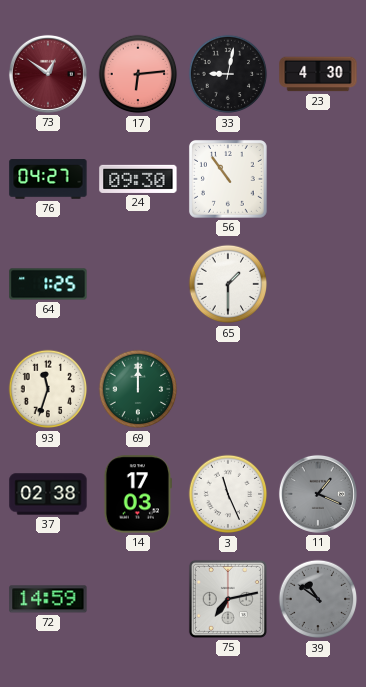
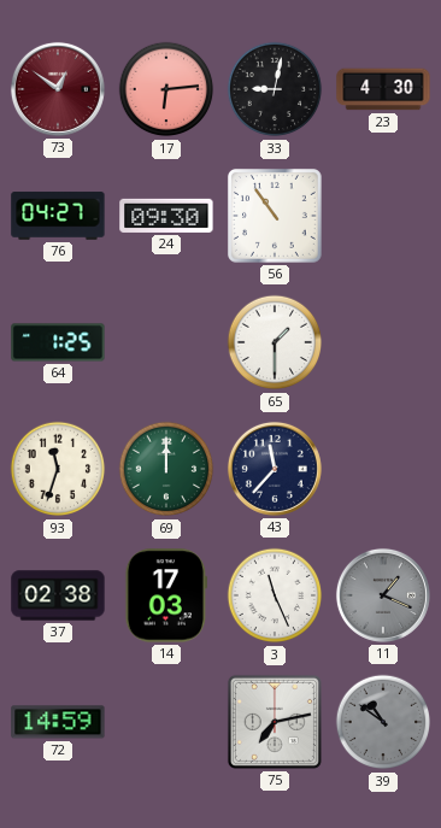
43: none -> 11:37
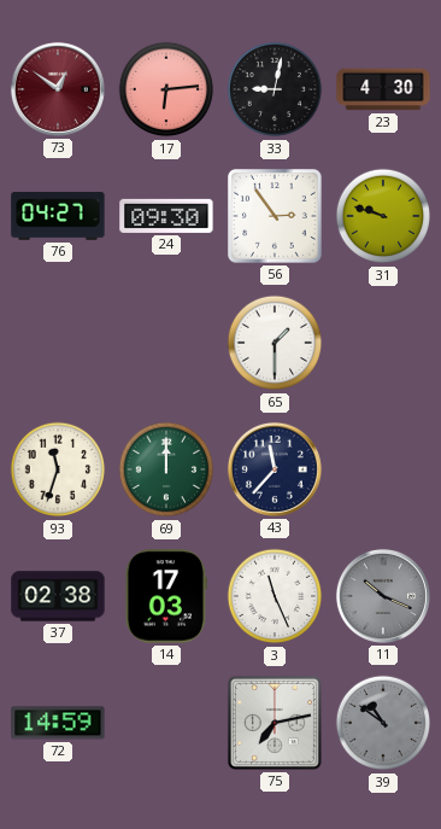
56: 10:54 -> 2:54
31: none -> 9:48
64: 1:25 -> none
11: 1:19 -> 10:19
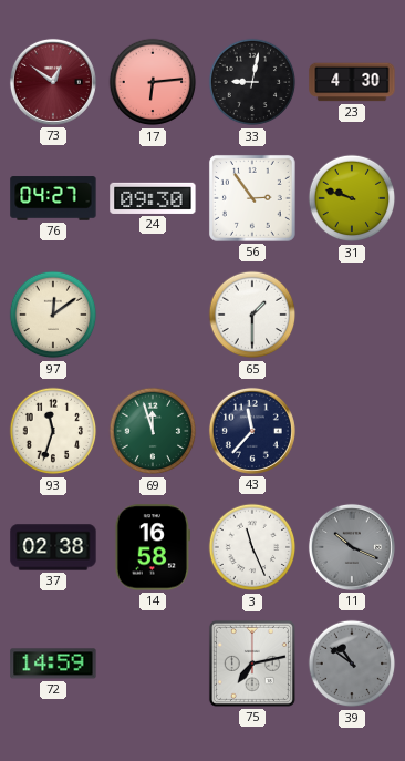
97: none -> 12:09
69: 12:00 -> 11:57
14: 17:03 -> 16:58
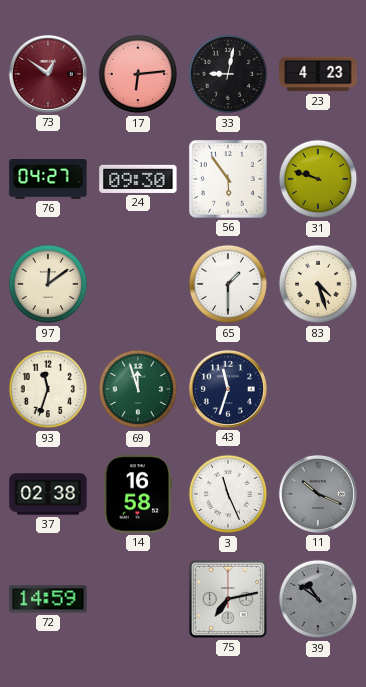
23: 4:30 -> 4:23
56: 2:54 -> 5:54
83: none -> 4:27
43: 11:37 -> 11:33
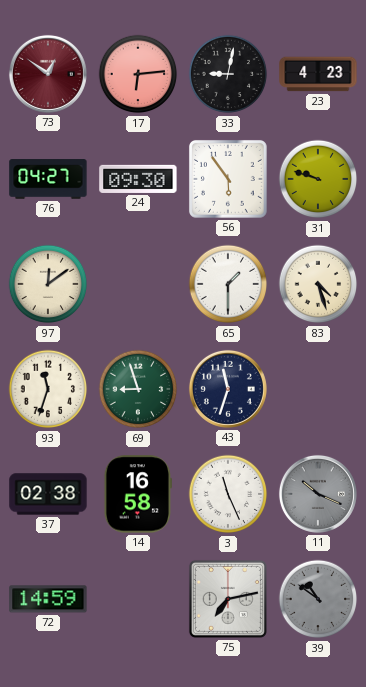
69: 11:57 -> 8:57
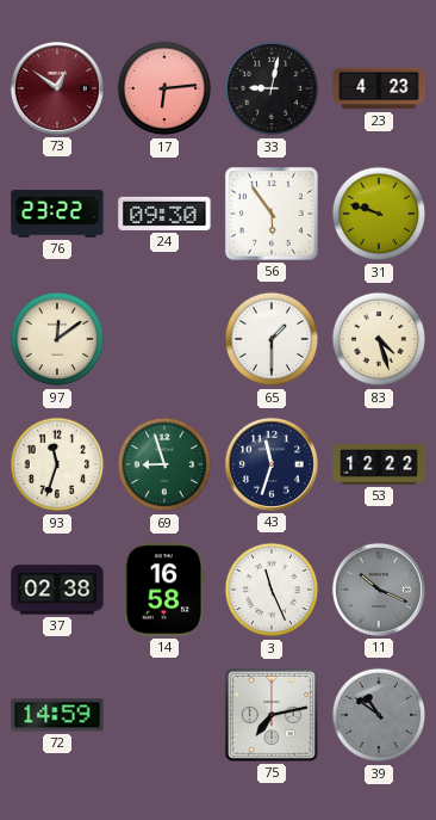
76: 04:27 -> 23:22
53: none -> 12:22
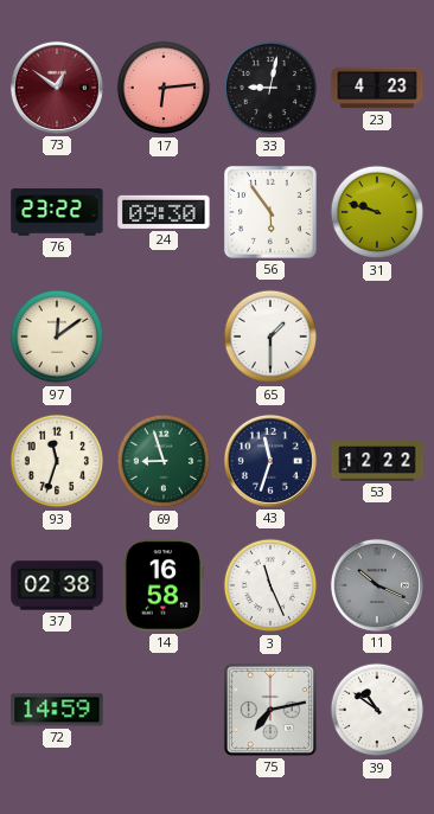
83: 4:27 -> none
39 dial: grey -> white
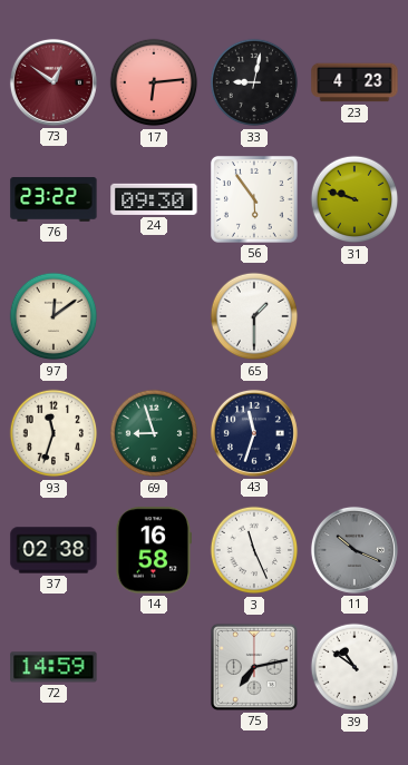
53: 12:22 -> none
